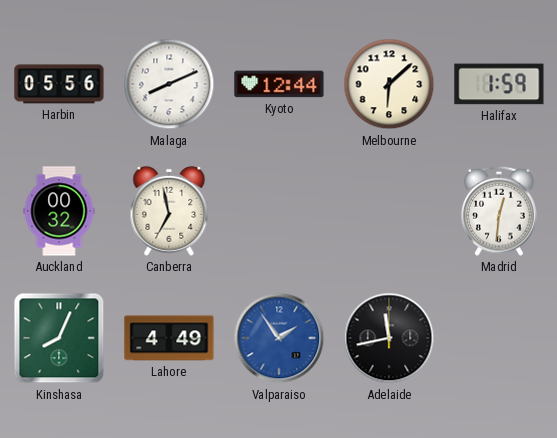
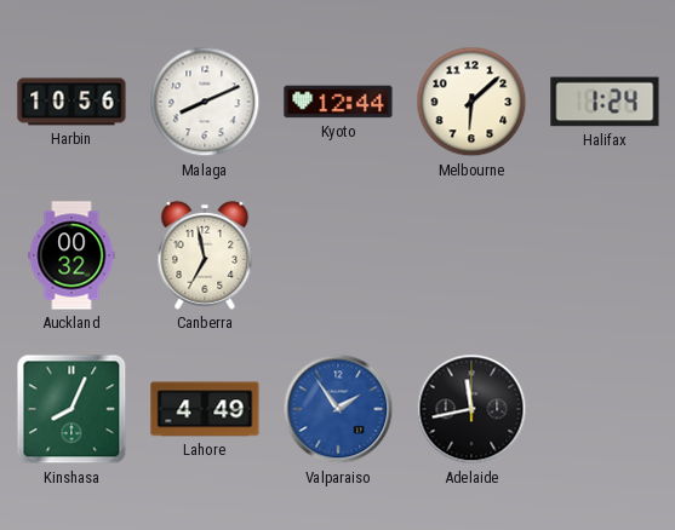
Harbin: 05:56 -> 10:56
Halifax: 1:59 -> 1:24
Madrid: 12:31 -> none
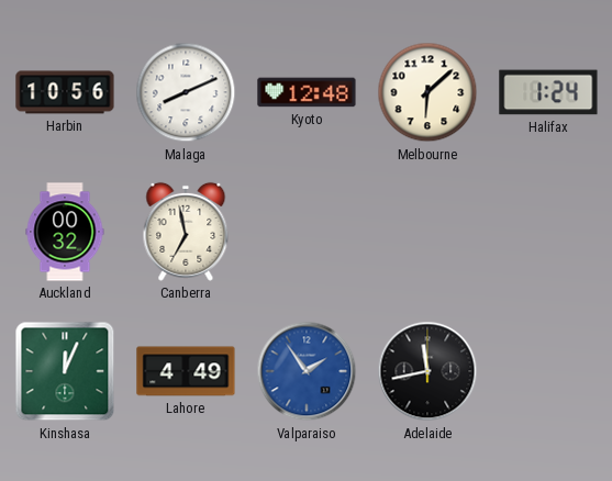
Kyoto: 12:44 -> 12:48
Kinshasa: 8:04 -> 12:04
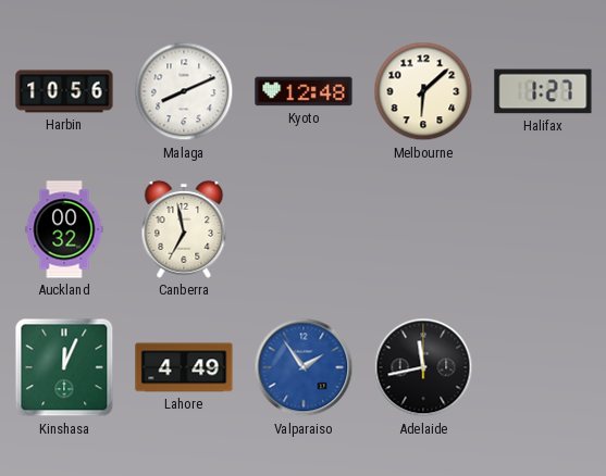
Halifax: 1:24 -> 1:27
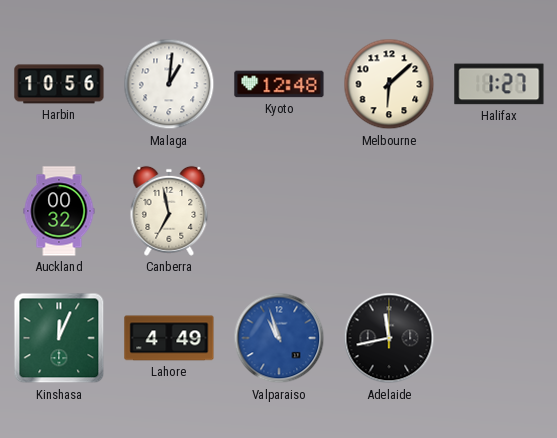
Malaga: 8:11 -> 1:01
Valparaiso: 1:54 -> 10:57
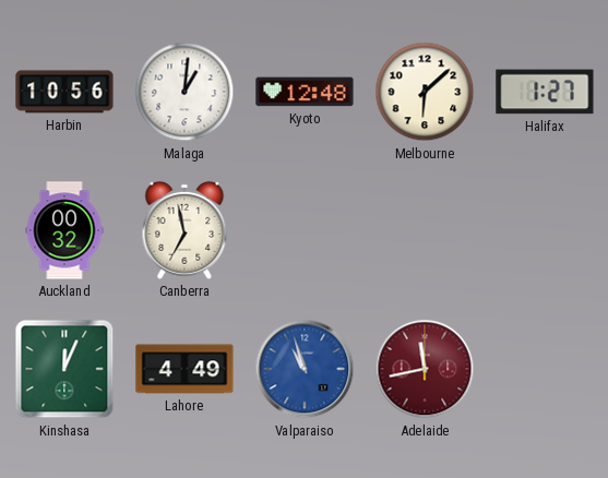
Adelaide dial: black -> burgundy
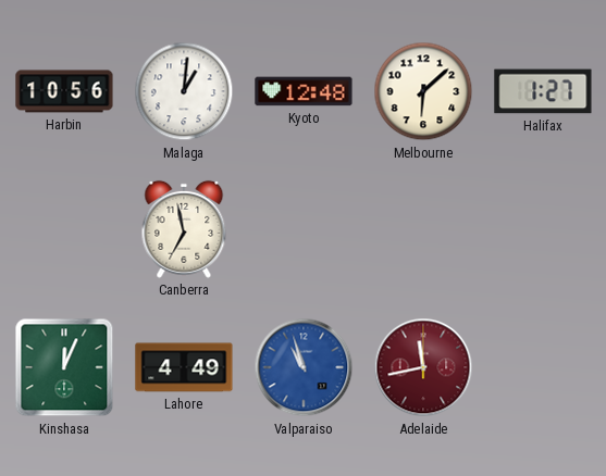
Auckland: 00:32 -> none
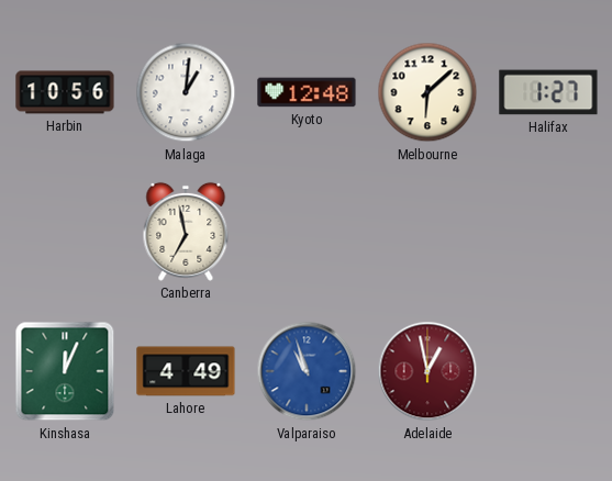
Adelaide: 11:43 -> 12:58
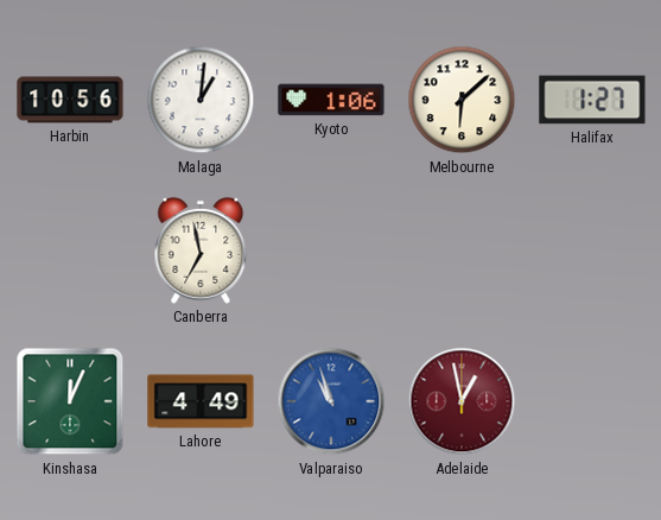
Kyoto: 12:48 -> 1:06
